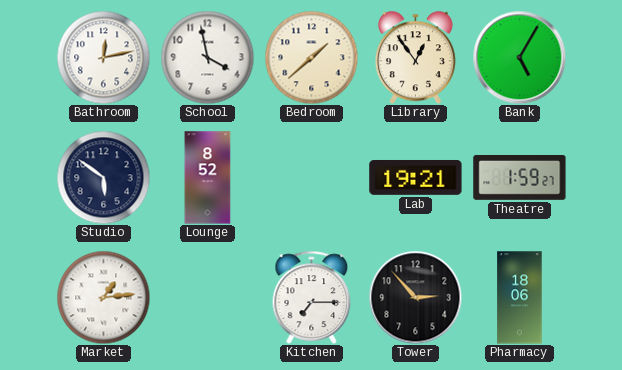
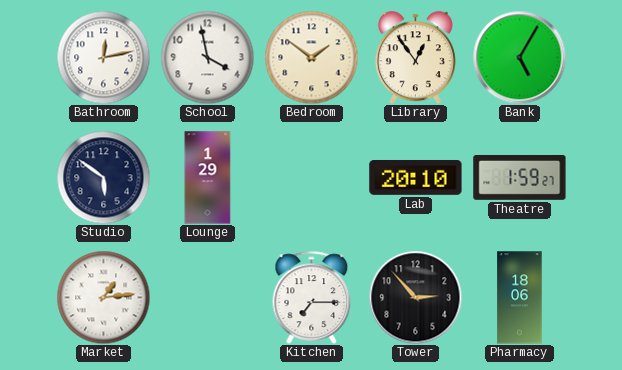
Bedroom: 1:38 -> 1:51
Lounge: 8:52 -> 1:29
Lab: 19:21 -> 20:10
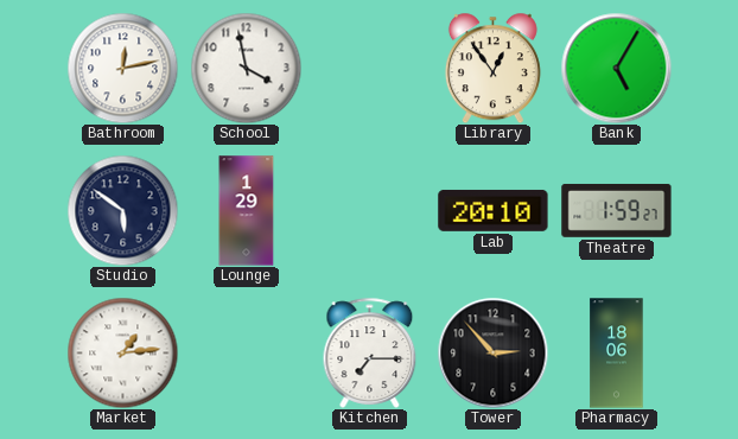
Bedroom: 1:51 -> none
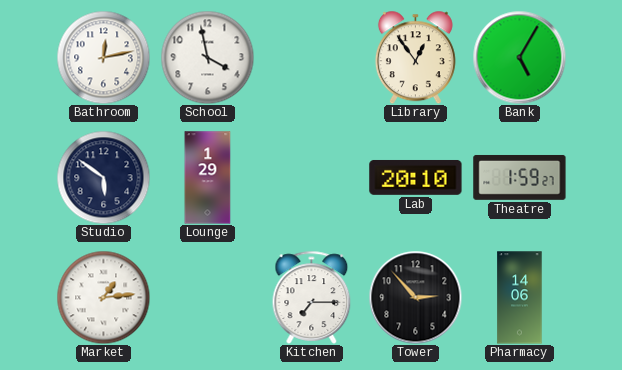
Pharmacy: 18:06 -> 14:06
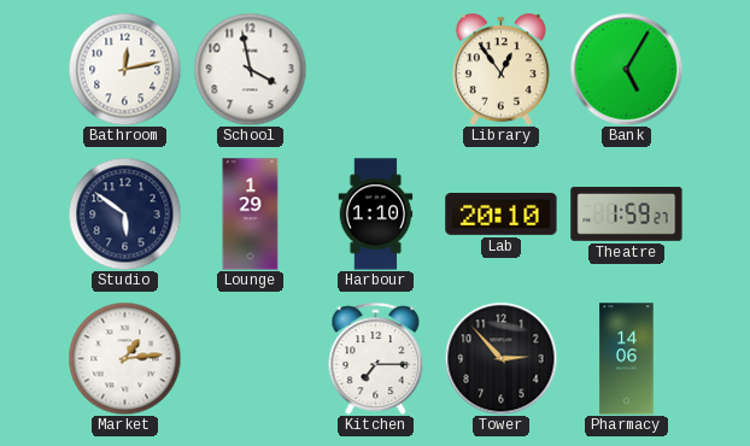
Harbour: none -> 1:10
